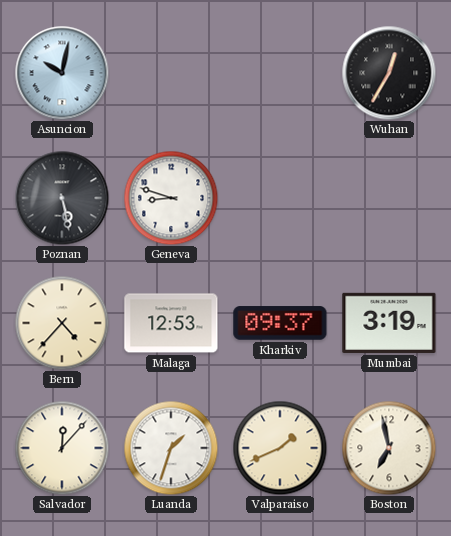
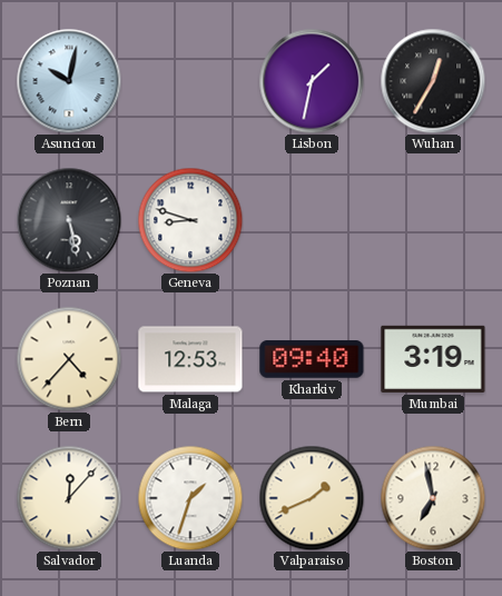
Lisbon: none -> 1:32
Kharkiv: 09:37 -> 09:40
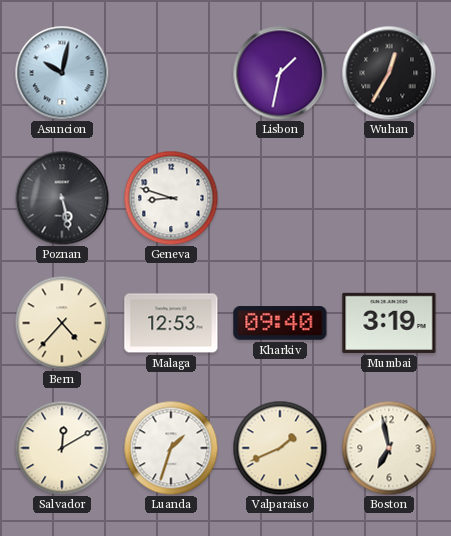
Salvador: 12:07 -> 12:10
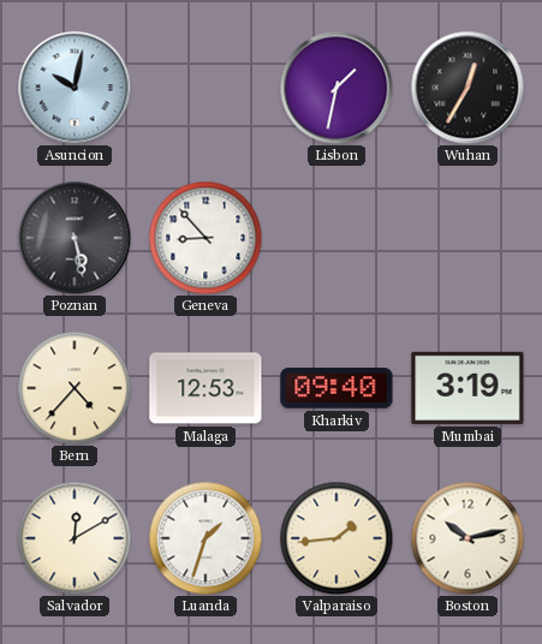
Geneva: 8:48 -> 8:53
Valparaiso: 1:41 -> 1:44
Boston: 6:58 -> 10:13
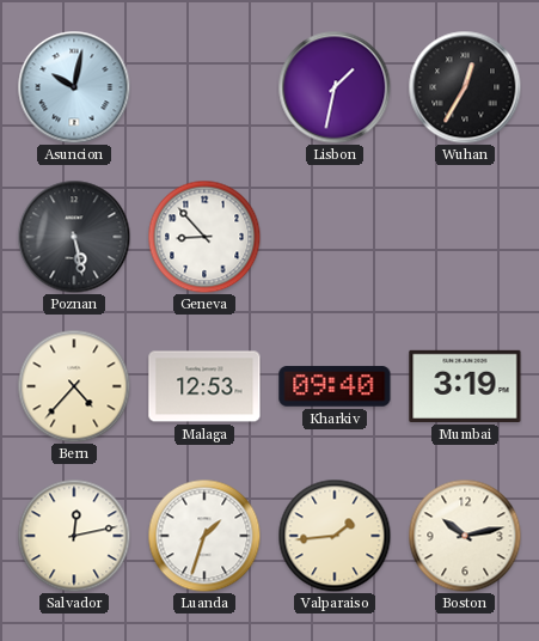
Salvador: 12:10 -> 12:13
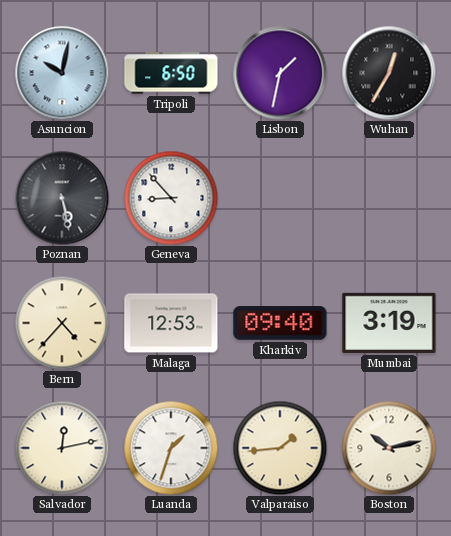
Tripoli: none -> 6:50
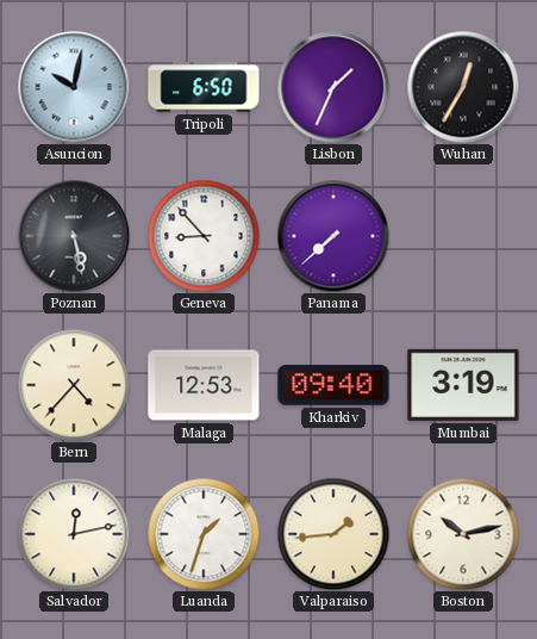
Lisbon: 1:32 -> 1:34
Panama: none -> 7:38
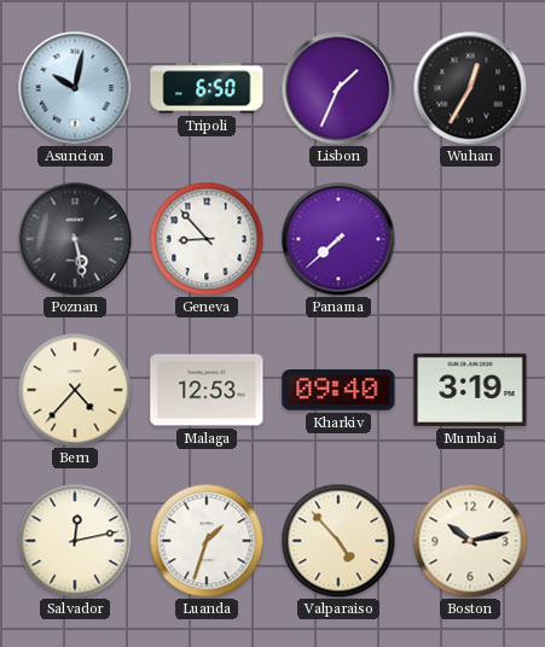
Valparaiso: 1:44 -> 4:53
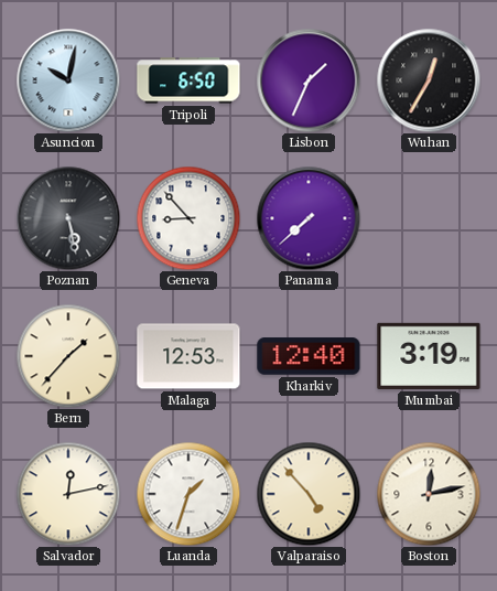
Bern: 4:37 -> 1:37
Kharkiv: 09:40 -> 12:40
Boston: 10:13 -> 12:13
